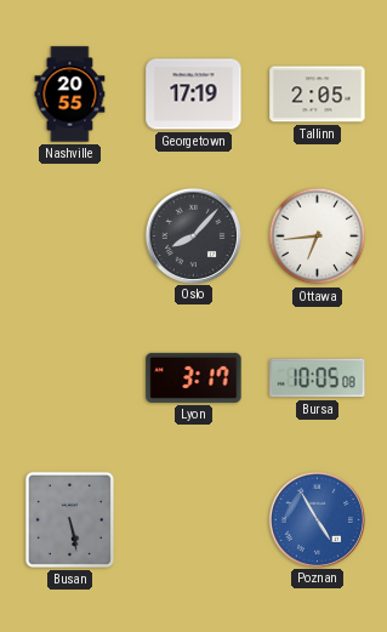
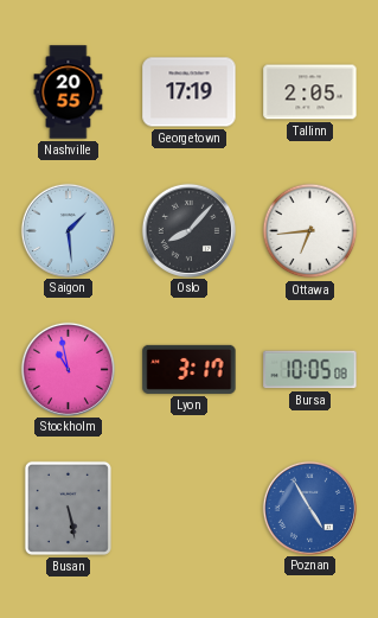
Saigon: none -> 1:29
Stockholm: none -> 10:58
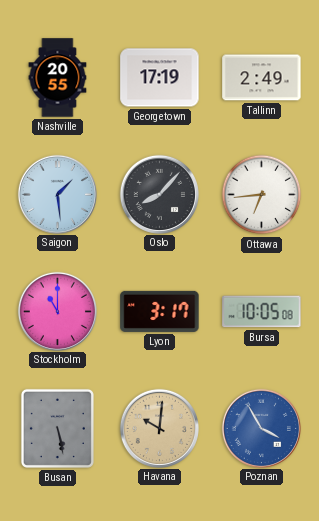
Tallinn: 2:05 -> 2:49
Stockholm: 10:58 -> 11:00
Havana: none -> 10:01
Poznan: 4:55 -> 3:55
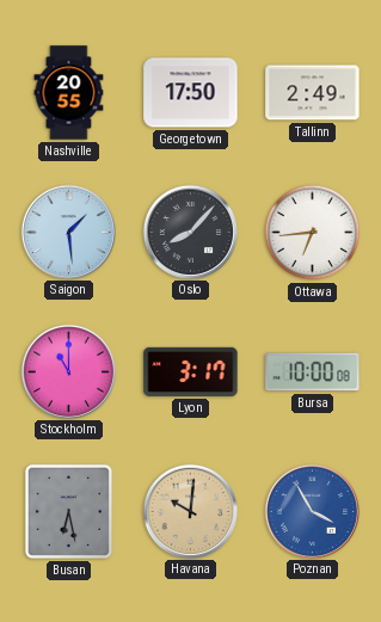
Georgetown: 17:19 -> 17:50
Bursa: 10:05 -> 10:00
Busan: 5:28 -> 6:28
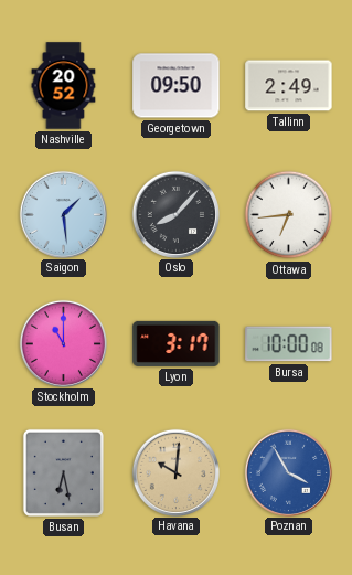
Nashville: 20:55 -> 20:52
Georgetown: 17:50 -> 09:50
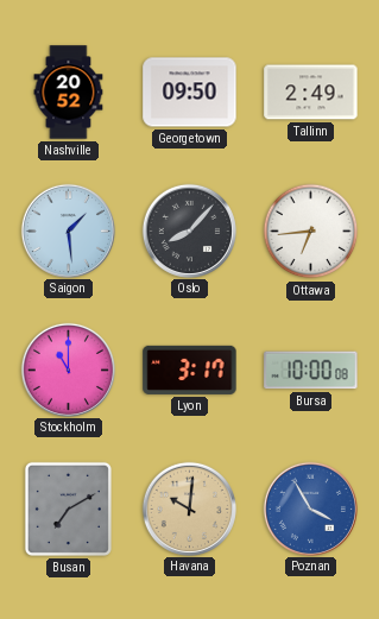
Busan: 6:28 -> 7:10
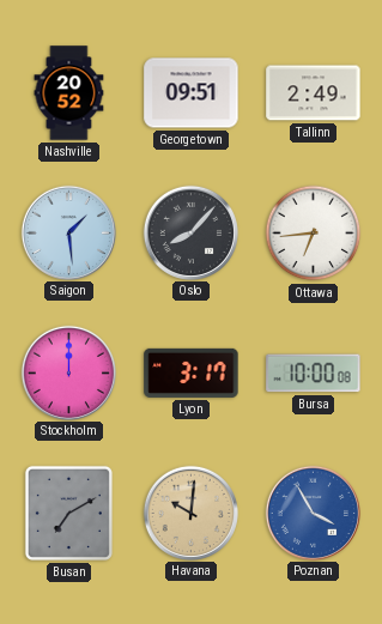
Georgetown: 09:50 -> 09:51
Stockholm: 11:00 -> 12:00
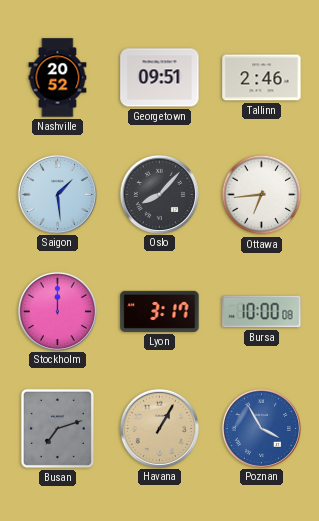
Tallinn: 2:49 -> 2:46
Busan: 7:10 -> 7:12
Havana: 10:01 -> 1:05
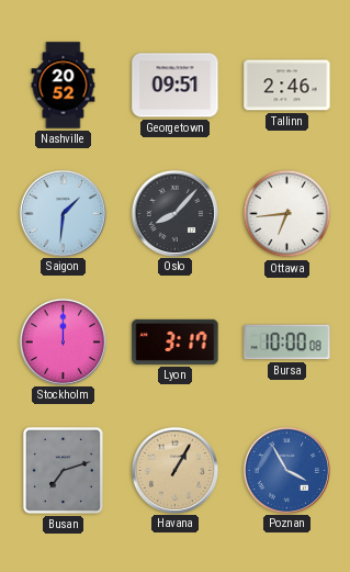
Saigon: 1:29 -> 1:31
